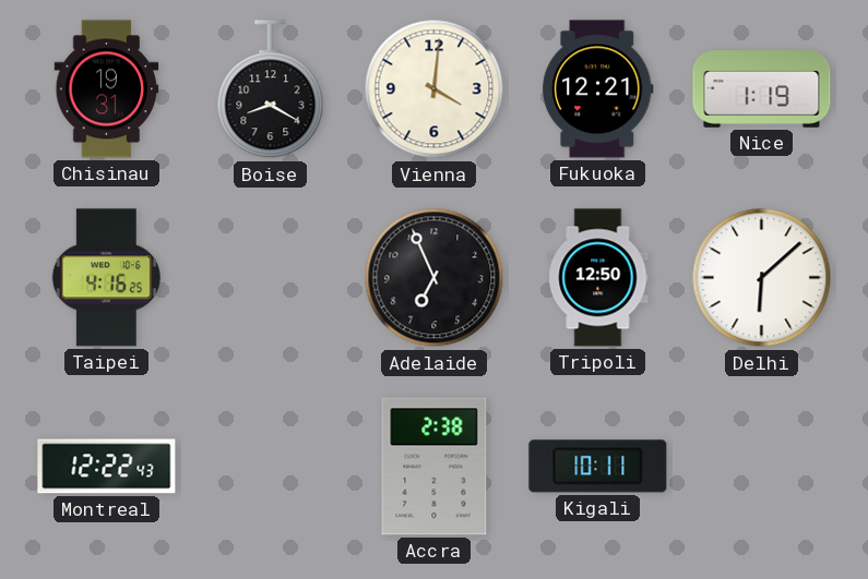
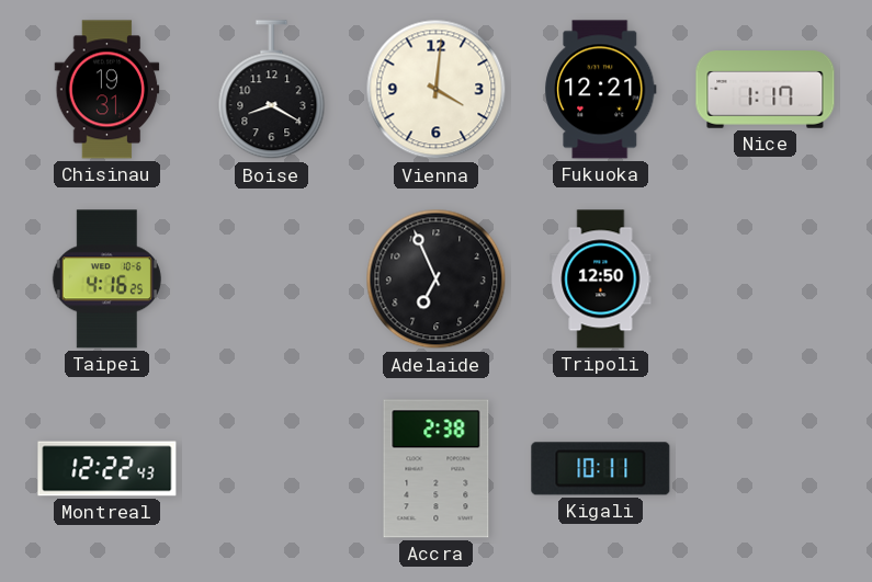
Nice: 1:19 -> 1:17
Delhi: 6:08 -> none
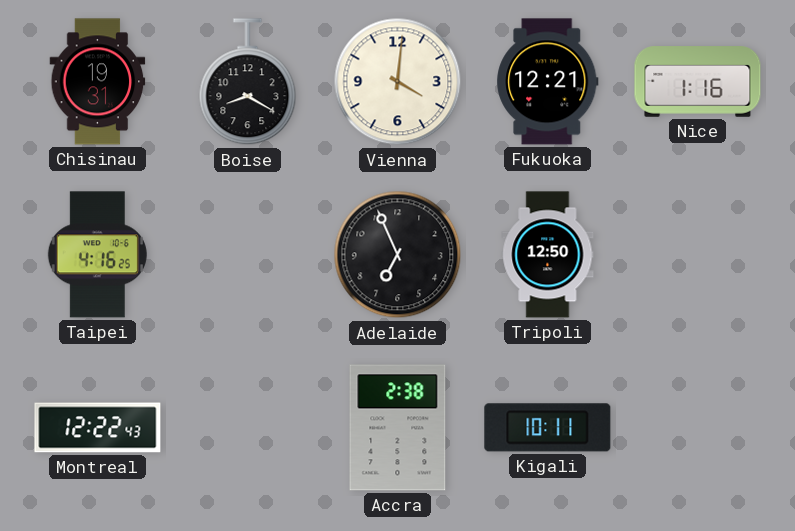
Nice: 1:17 -> 1:16
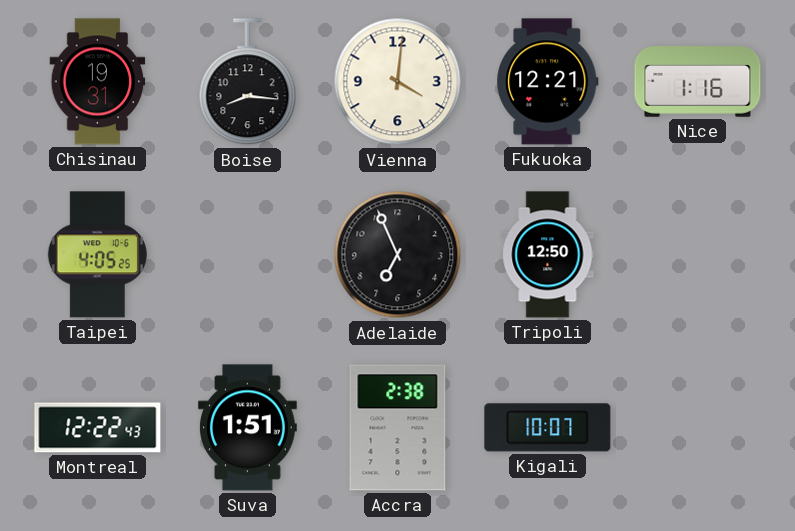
Boise: 8:20 -> 8:16
Taipei: 4:16 -> 4:05
Suva: none -> 1:51
Kigali: 10:11 -> 10:07
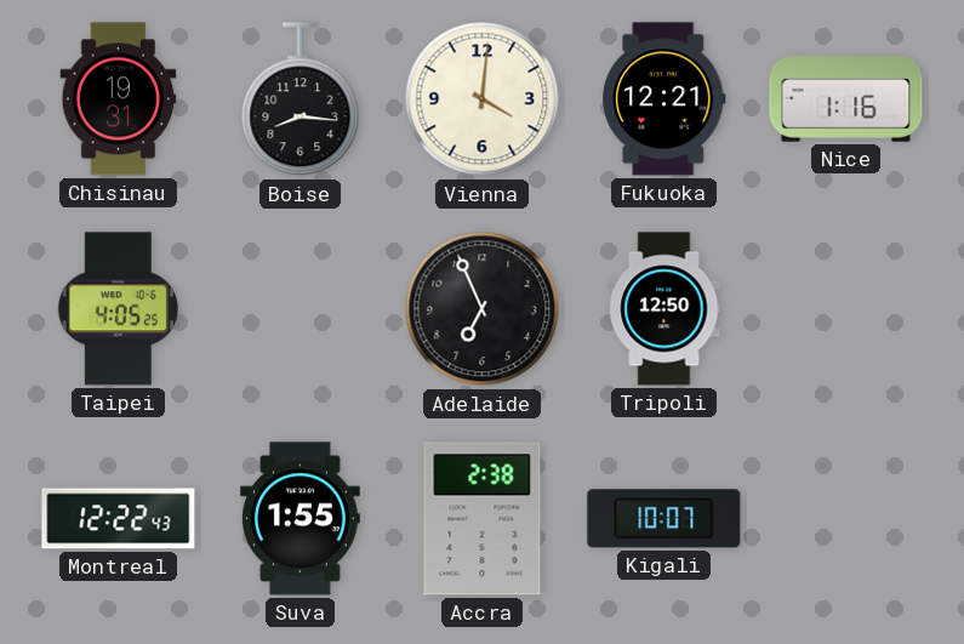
Suva: 1:51 -> 1:55
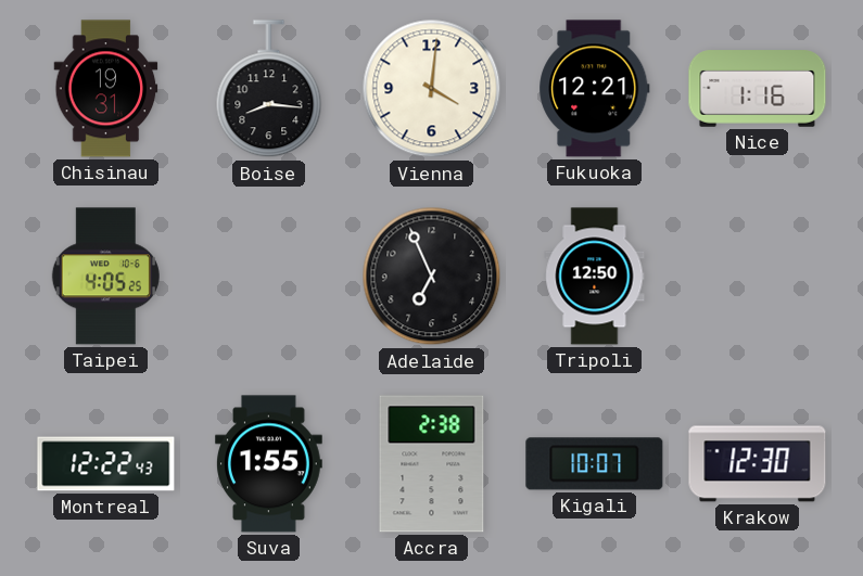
Krakow: none -> 12:30
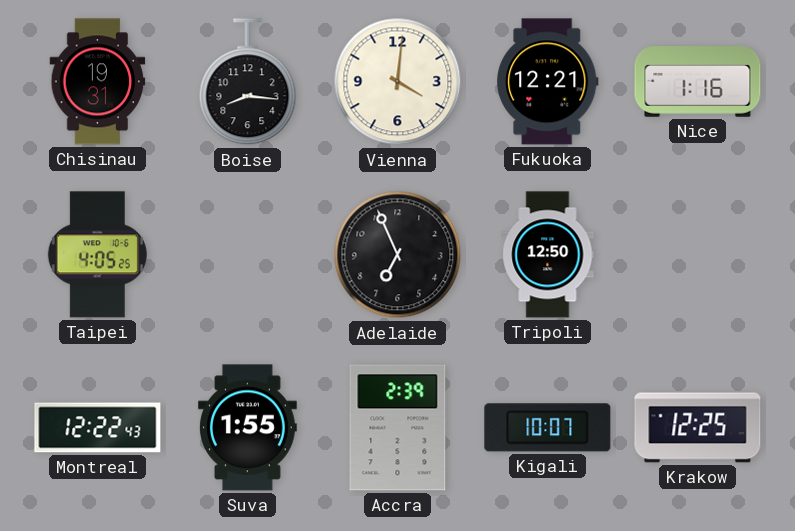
Accra: 2:38 -> 2:39
Krakow: 12:30 -> 12:25
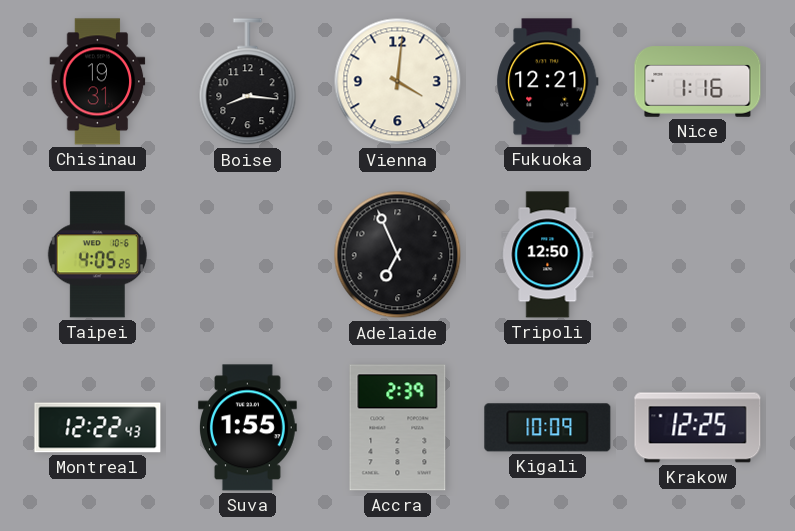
Kigali: 10:07 -> 10:09
